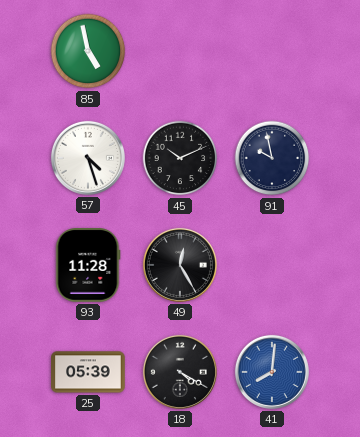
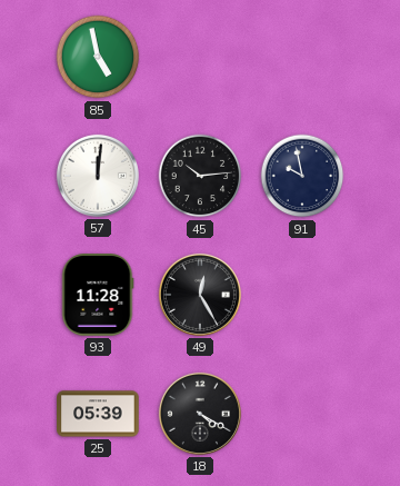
57: 4:27 -> 12:01
45: 10:11 -> 10:14
41: 8:01 -> none
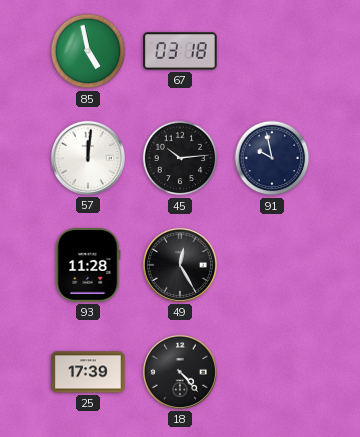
67: none -> 03:18
25: 05:39 -> 17:39
18: 4:20 -> 4:23
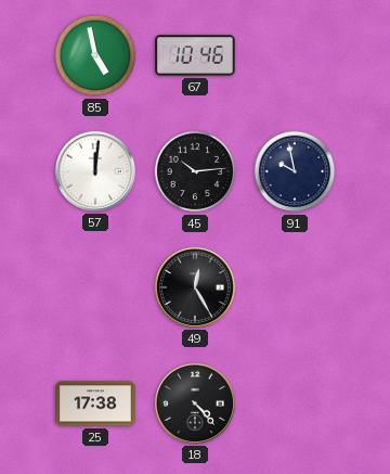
67: 03:18 -> 10:46
93: 11:28 -> none
25: 17:39 -> 17:38
